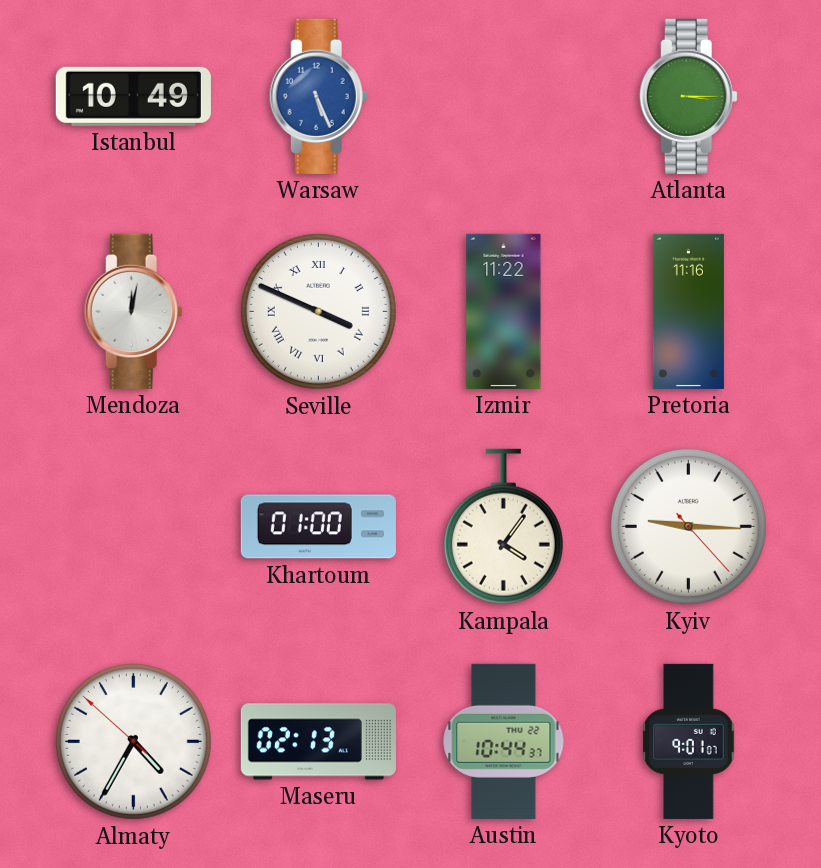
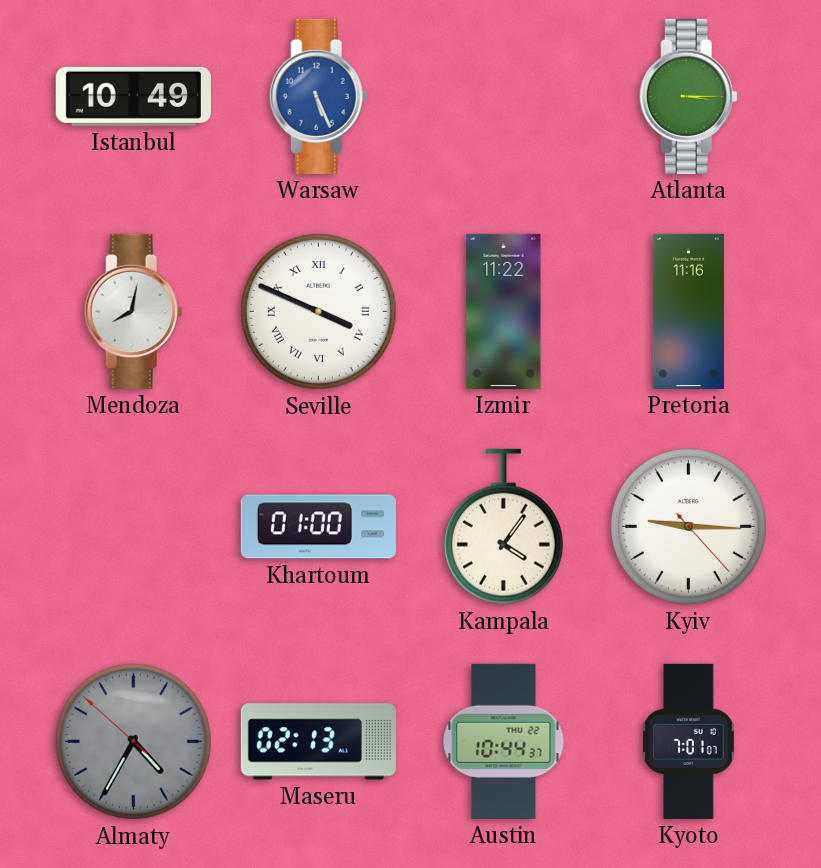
Mendoza: 12:02 -> 8:02
Almaty dial: white -> grey
Kyoto: 9:01 -> 7:01
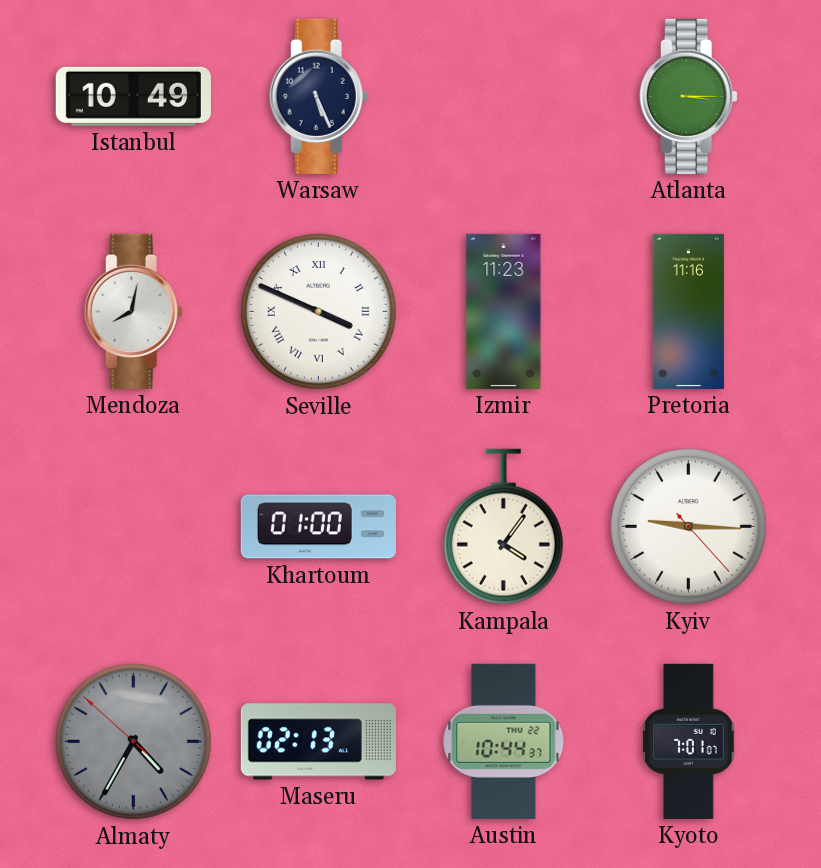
Warsaw dial: blue -> navy
Izmir: 11:22 -> 11:23
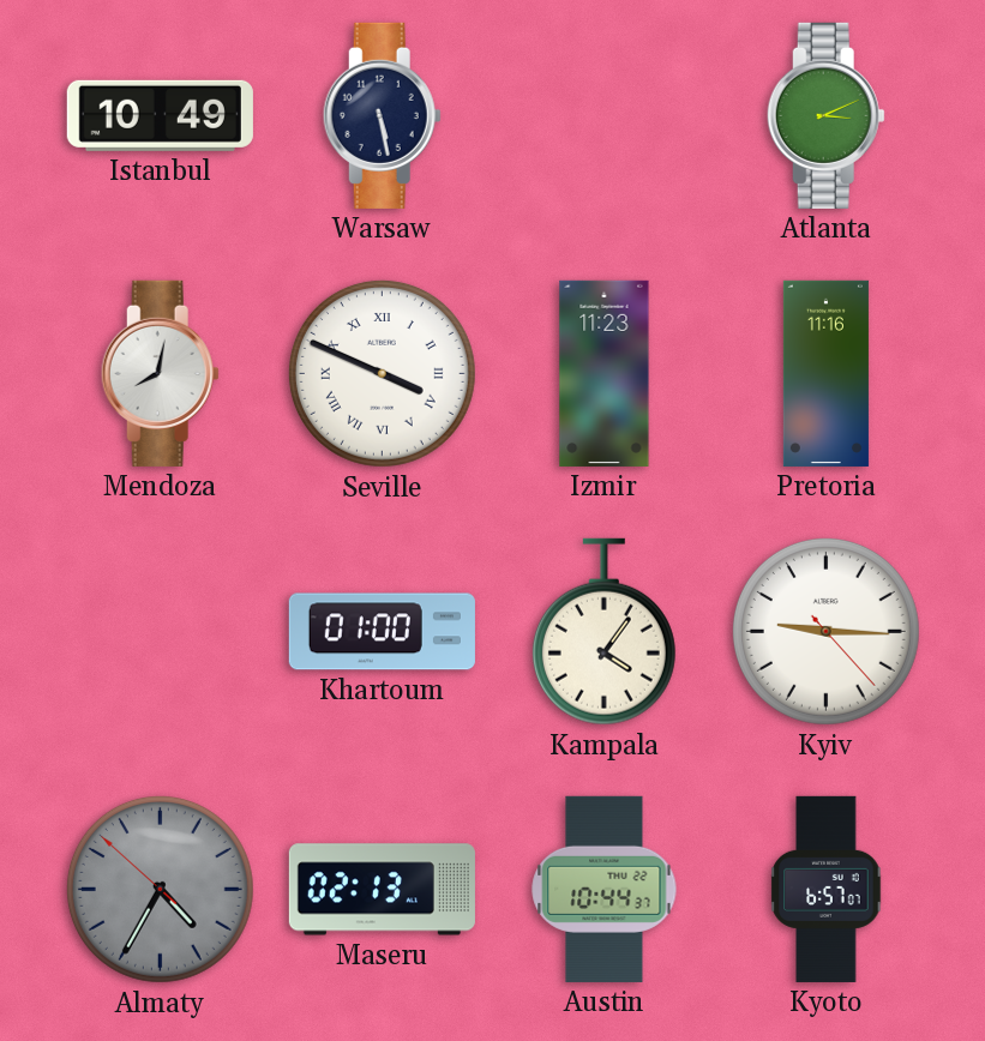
Warsaw: 5:26 -> 5:28
Atlanta: 3:15 -> 3:11
Kyoto: 7:01 -> 6:57
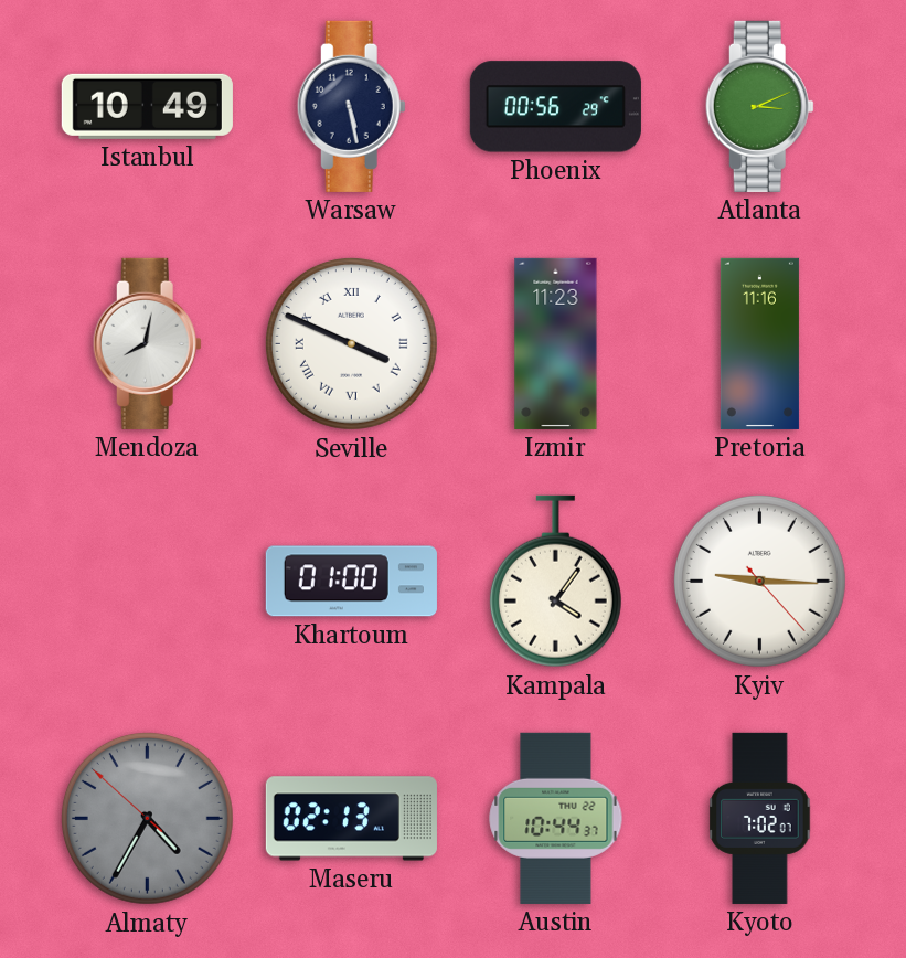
Phoenix: none -> 00:56
Kyoto: 6:57 -> 7:02
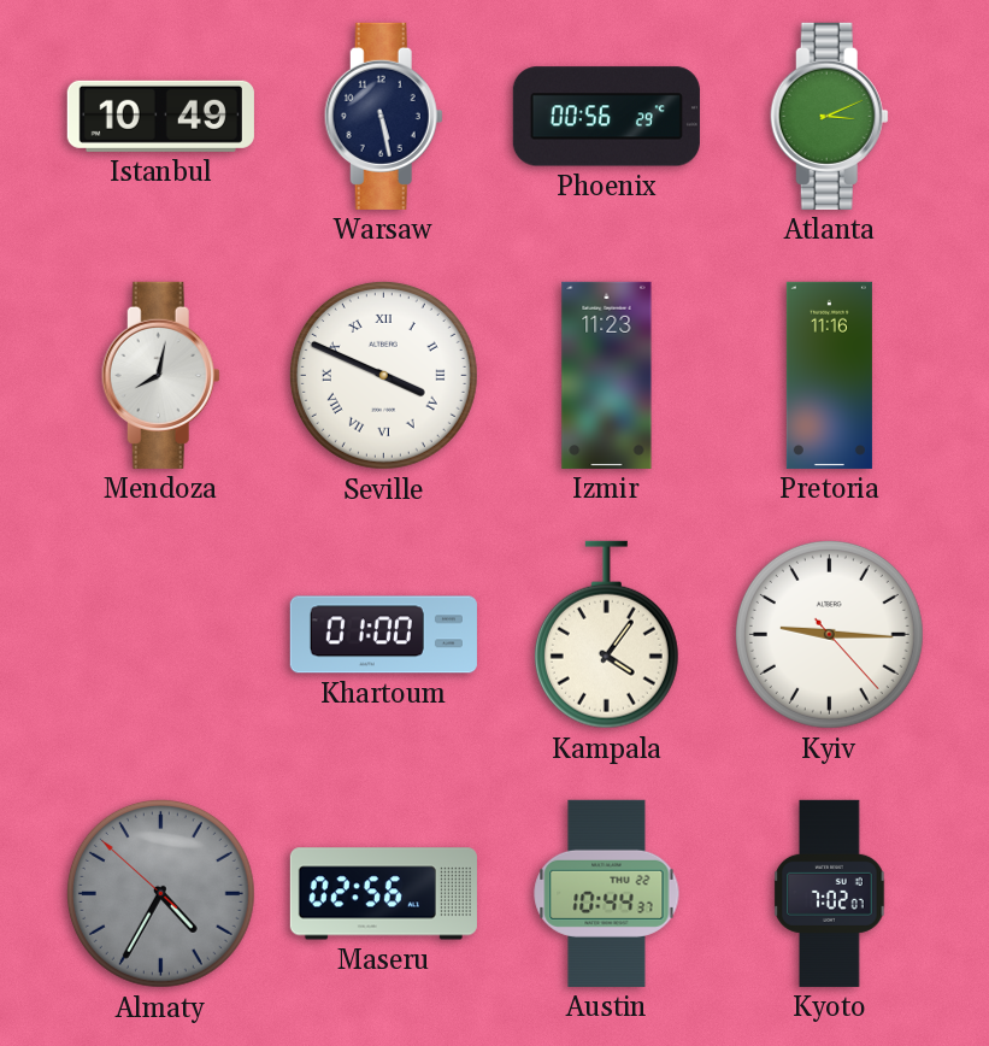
Maseru: 02:13 -> 02:56
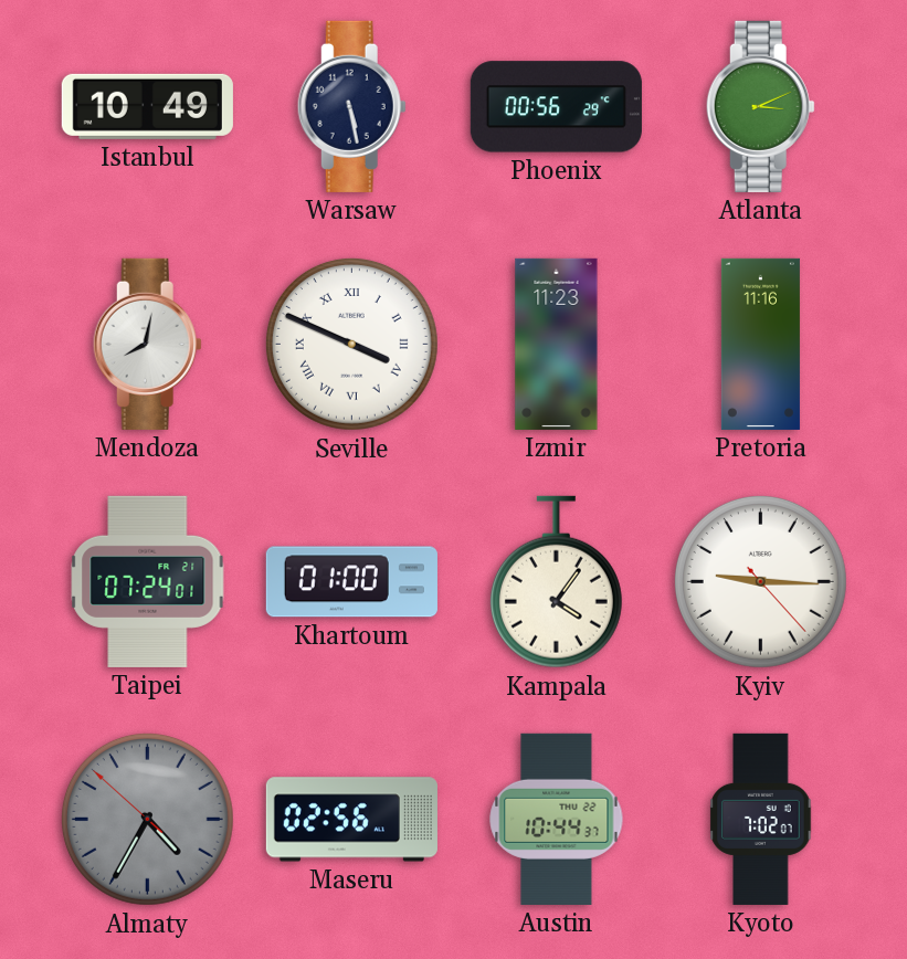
Taipei: none -> 07:24
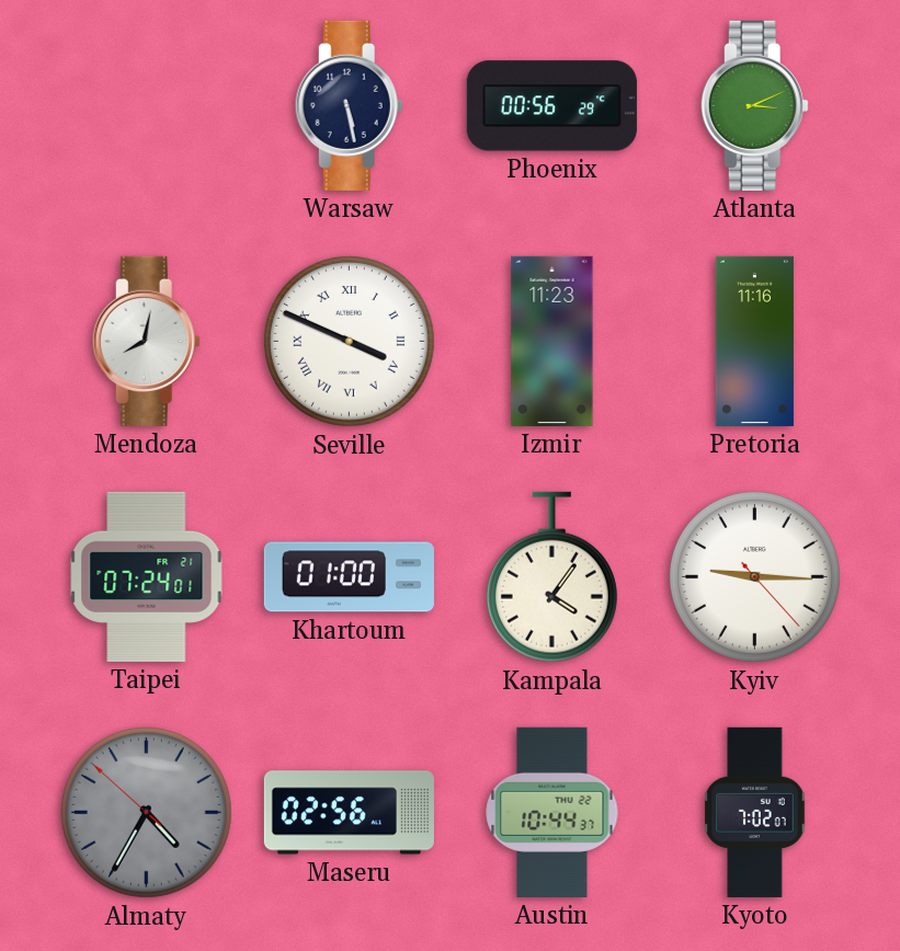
Istanbul: 10:49 -> none
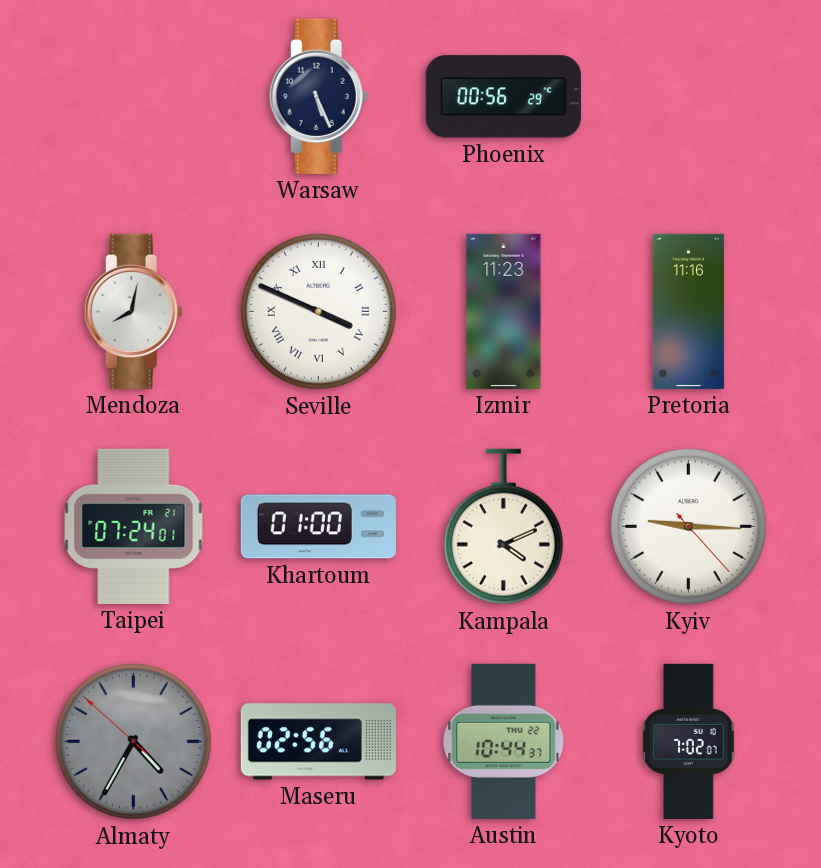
Warsaw: 5:28 -> 5:26
Atlanta: 3:11 -> none
Kampala: 4:06 -> 4:11
